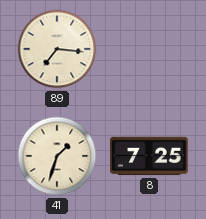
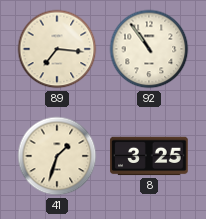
92: none -> 10:54
8: 7:25 -> 3:25
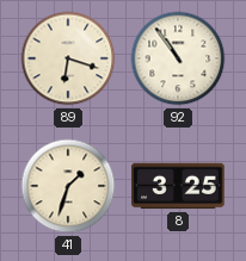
89: 7:16 -> 6:18
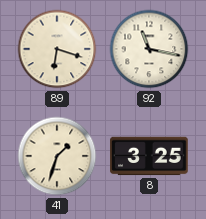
92: 10:54 -> 11:17
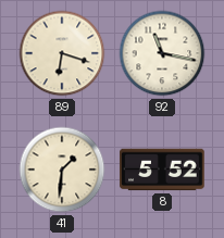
41: 1:33 -> 1:31
8: 3:25 -> 5:52
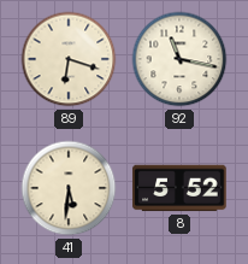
41: 1:31 -> 5:31
